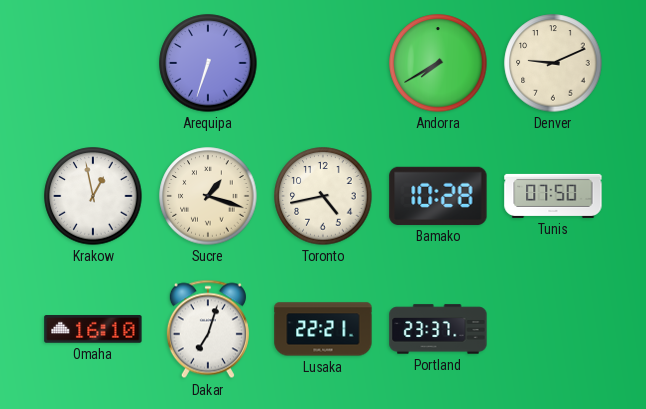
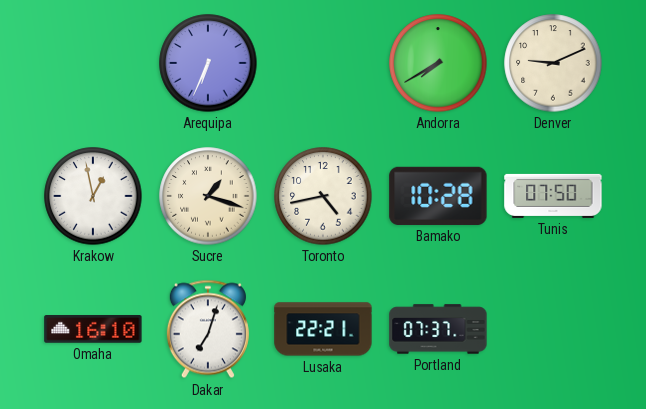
Arequipa: 6:33 -> 6:34
Portland: 23:37 -> 07:37
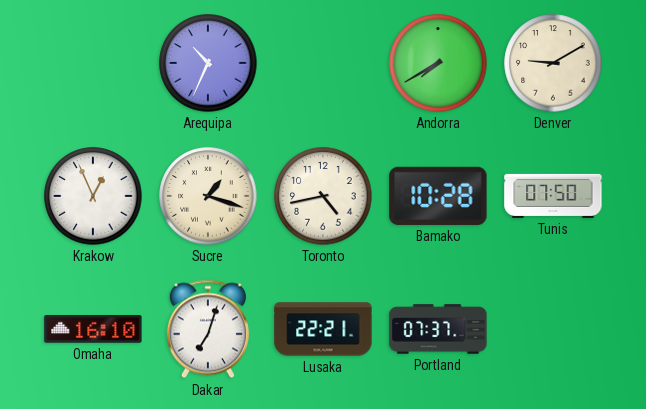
Arequipa: 6:34 -> 10:34
Denver: 9:11 -> 9:10
Krakow: 12:58 -> 12:56
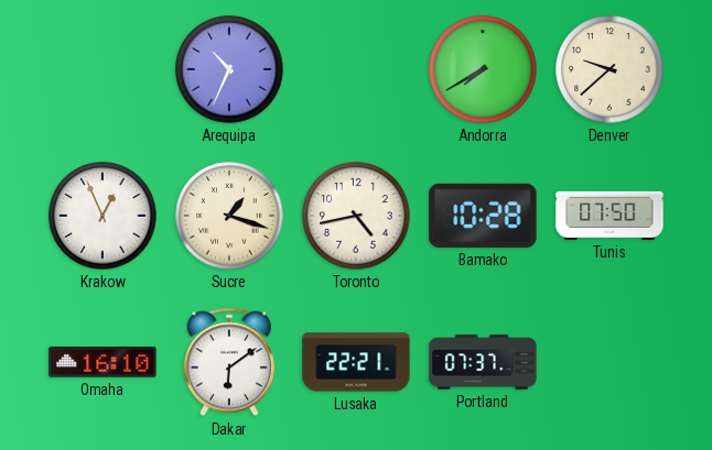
Denver: 9:10 -> 9:38
Dakar: 7:03 -> 6:09
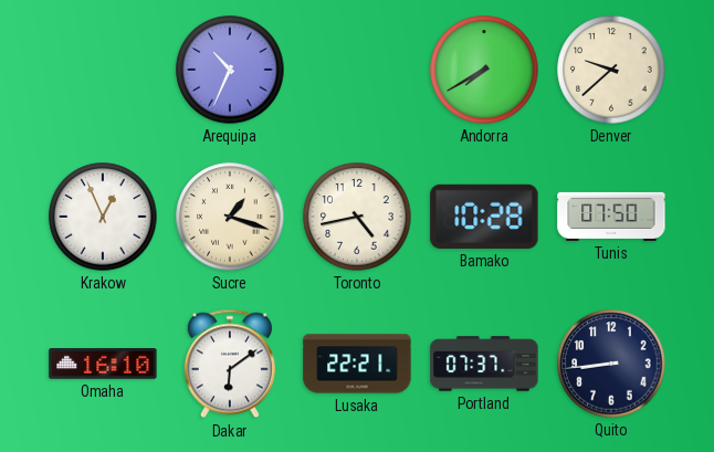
Quito: none -> 8:44
